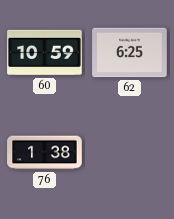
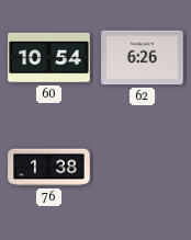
60: 10:59 -> 10:54
62: 6:25 -> 6:26
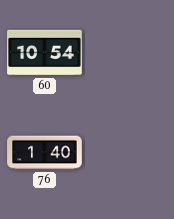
62: 6:26 -> none
76: 1:38 -> 1:40
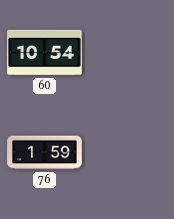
76: 1:40 -> 1:59
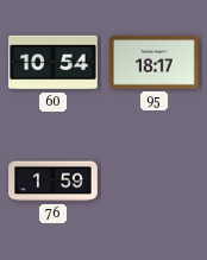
95: none -> 18:17
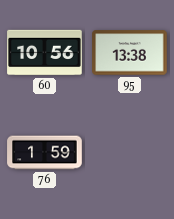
60: 10:54 -> 10:56
95: 18:17 -> 13:38
